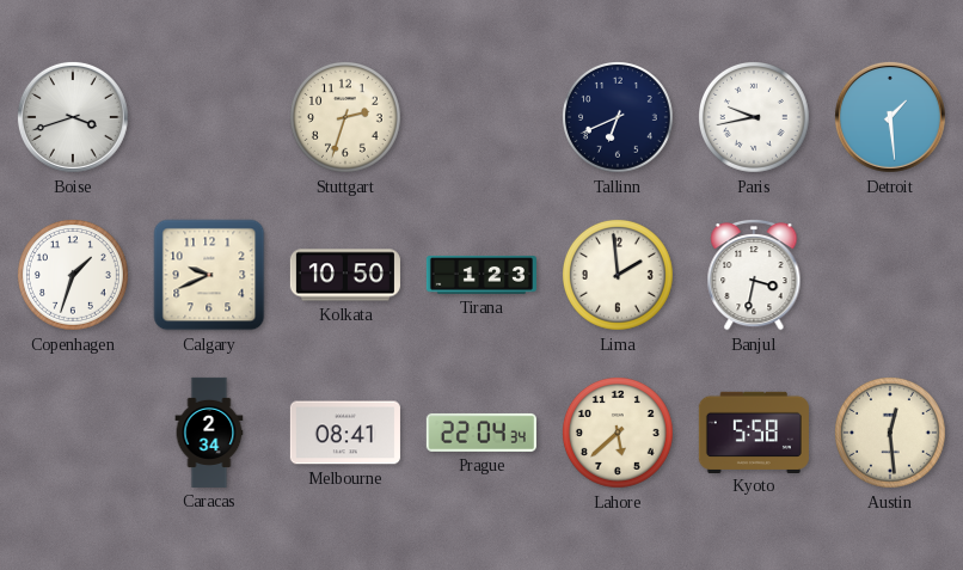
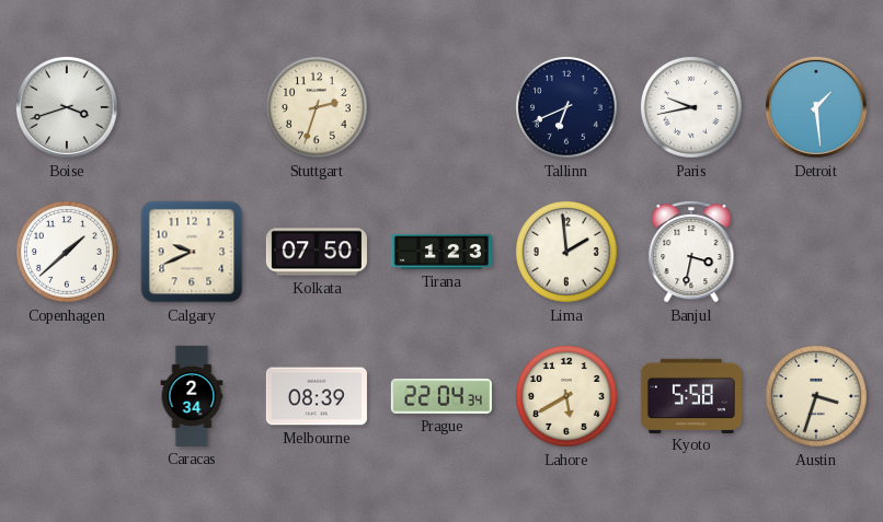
Copenhagen: 1:33 -> 1:38
Kolkata: 10:50 -> 07:50
Melbourne: 08:41 -> 08:39
Lahore: 5:38 -> 5:40
Austin: 12:29 -> 3:33
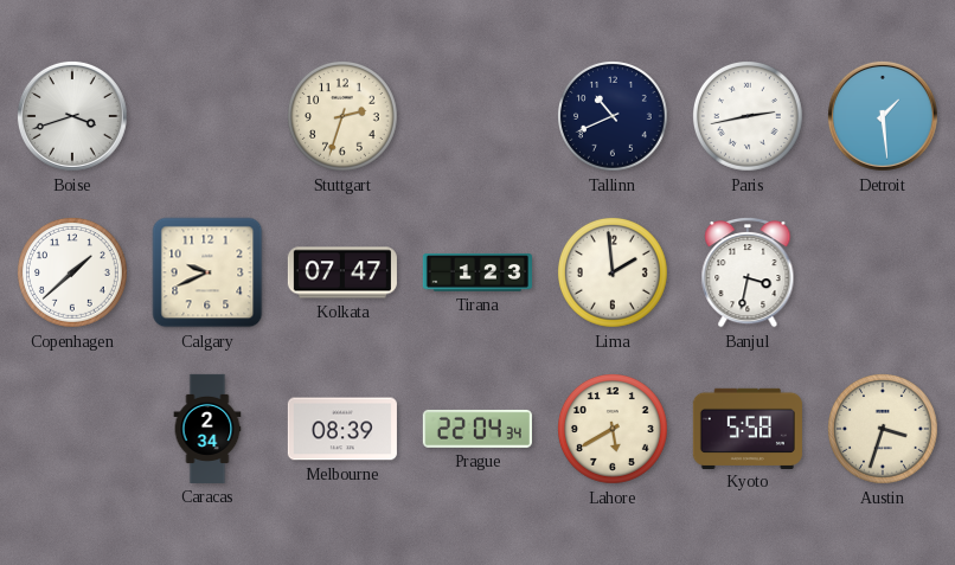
Tallinn: 6:41 -> 10:41
Paris: 9:43 -> 2:43
Kolkata: 07:50 -> 07:47
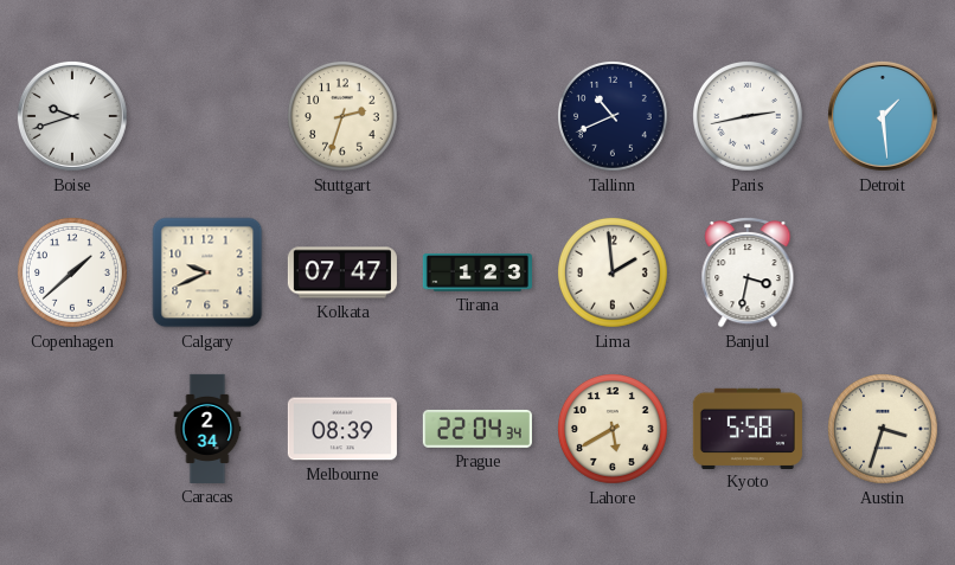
Boise: 3:42 -> 9:42
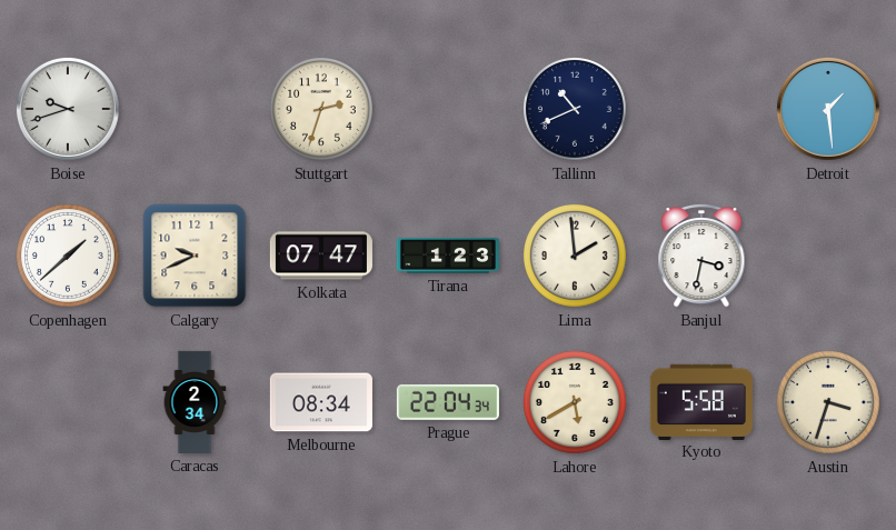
Paris: 2:43 -> none
Melbourne: 08:39 -> 08:34
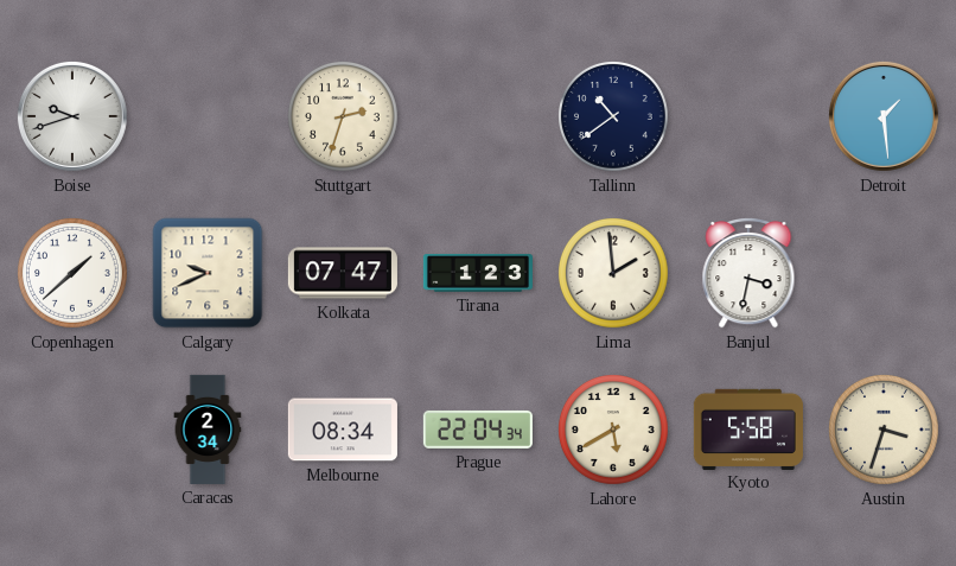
Tallinn: 10:41 -> 10:39
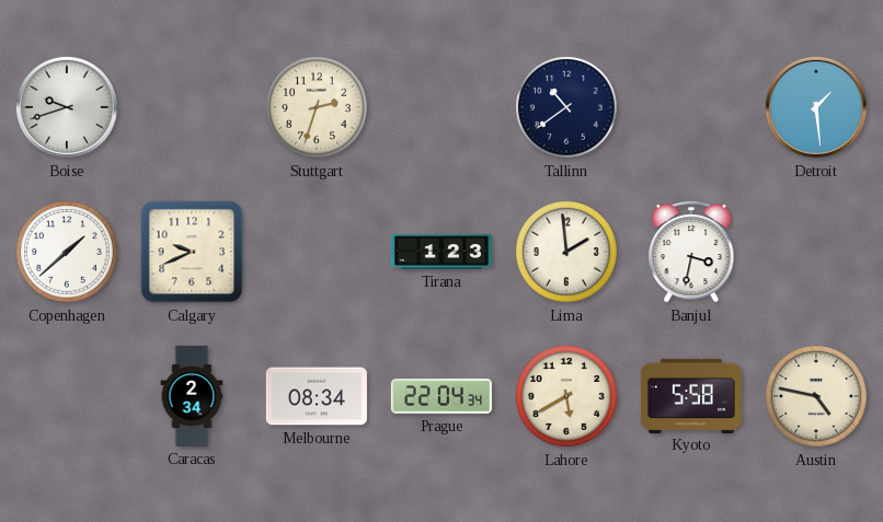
Kolkata: 07:47 -> none
Austin: 3:33 -> 4:47
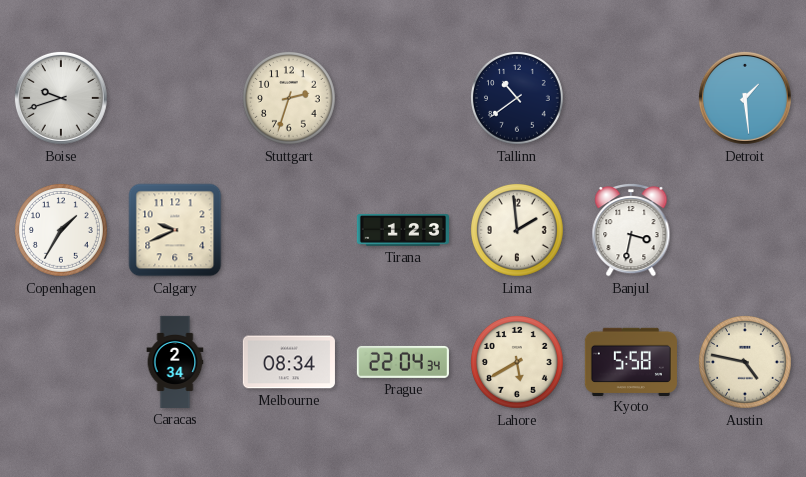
Copenhagen: 1:38 -> 1:35
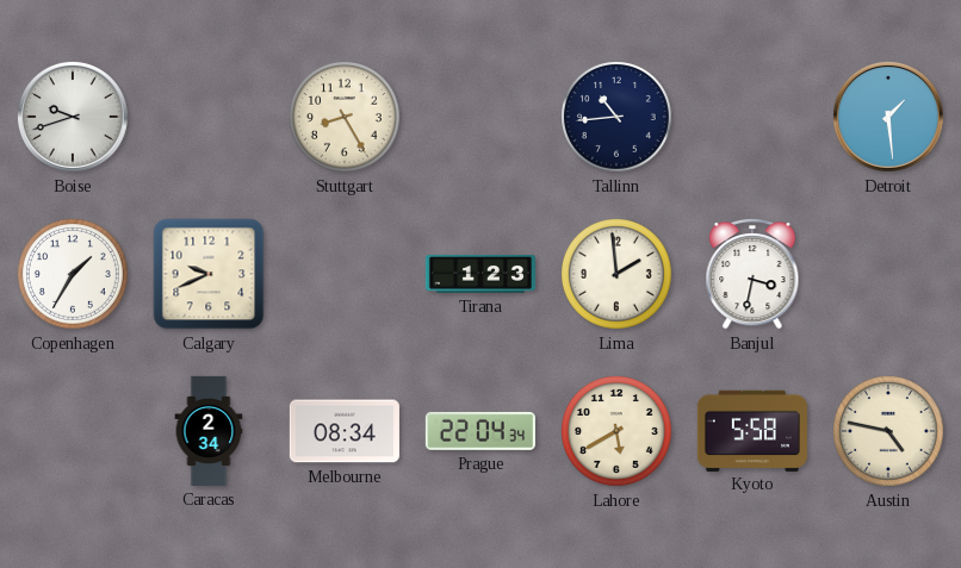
Stuttgart: 2:33 -> 8:25
Tallinn: 10:39 -> 10:44
